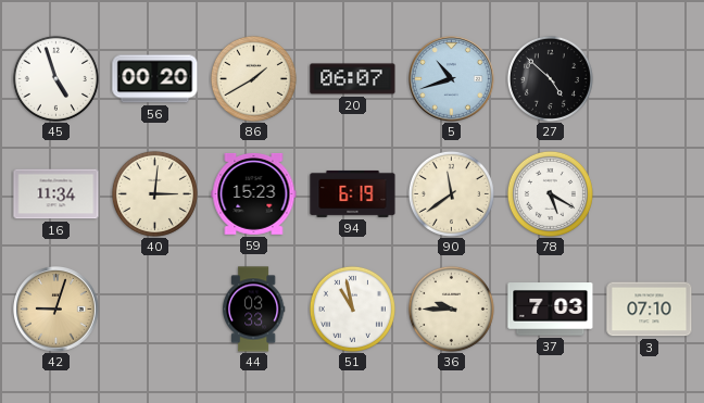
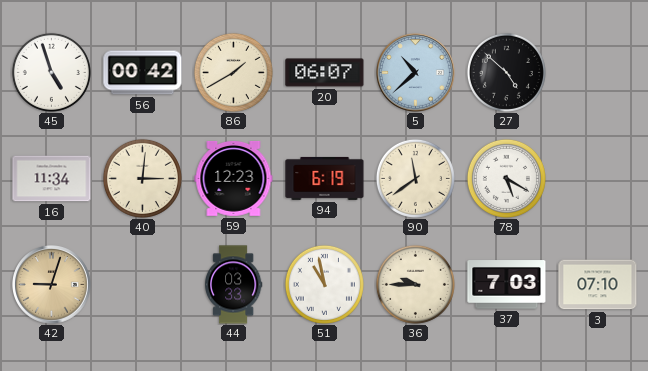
56: 00:20 -> 00:42
5: 10:42 -> 10:38
59: 15:23 -> 12:23
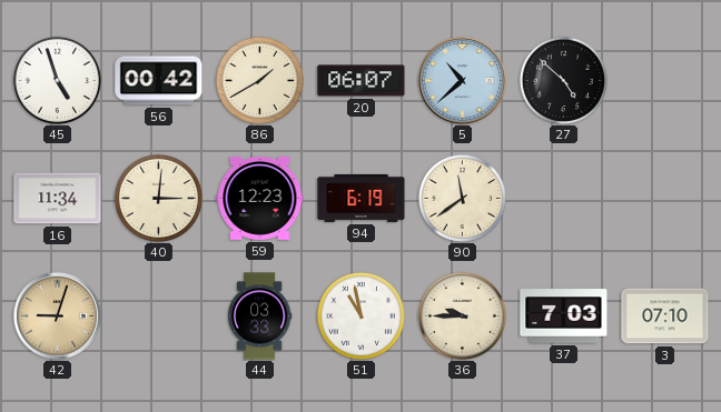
78: 5:20 -> none
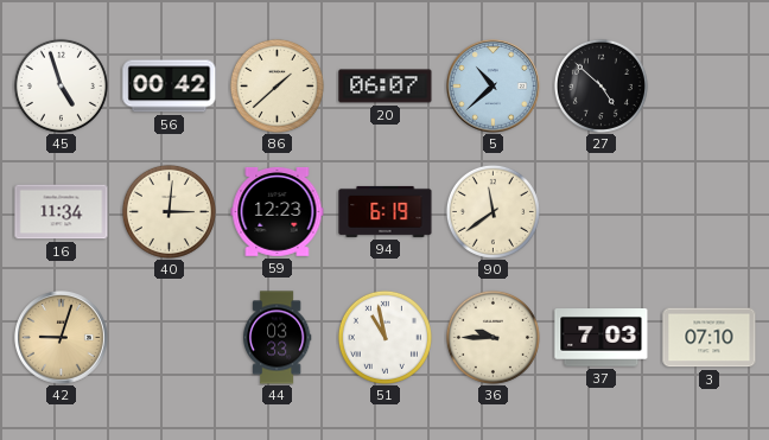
86: 1:40 -> 1:38
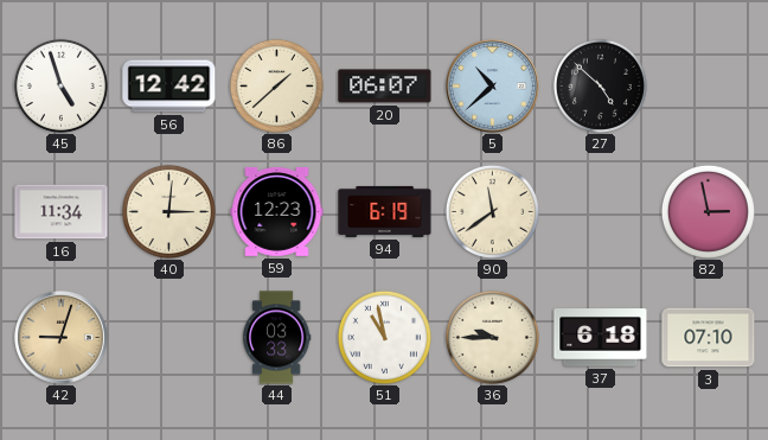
56: 00:42 -> 12:42
82: none -> 2:58
37: 7:03 -> 6:18
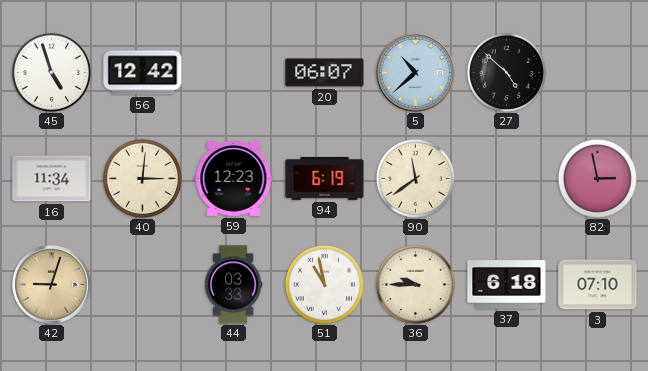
86: 1:38 -> none
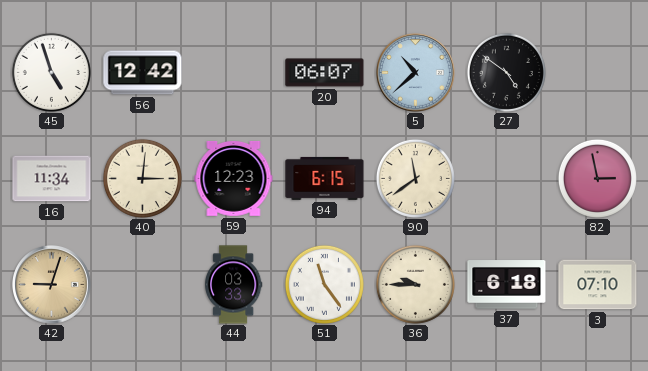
27: 4:52 -> 4:51
94: 6:19 -> 6:15
51: 10:58 -> 11:24
